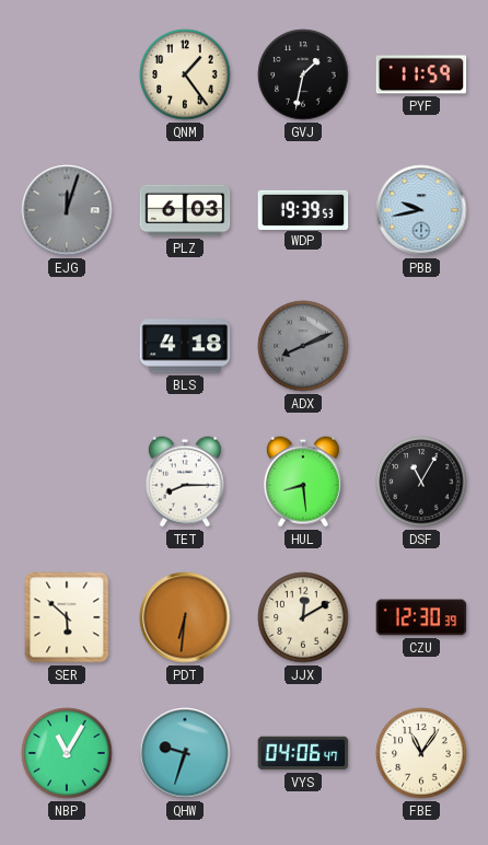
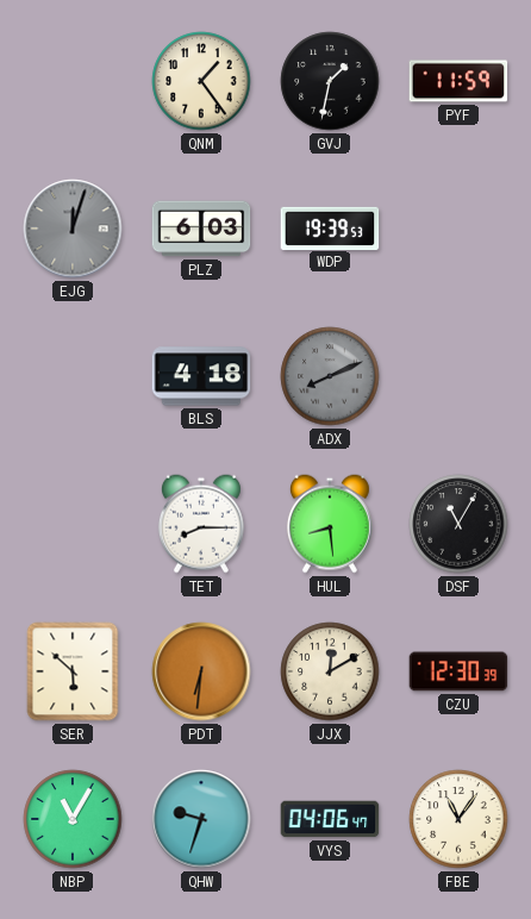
PBB: 9:43 -> none
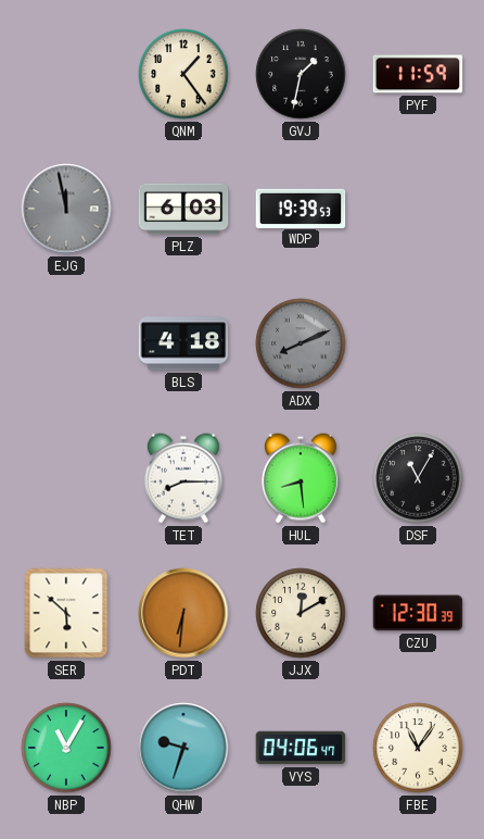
EJG: 12:03 -> 11:58
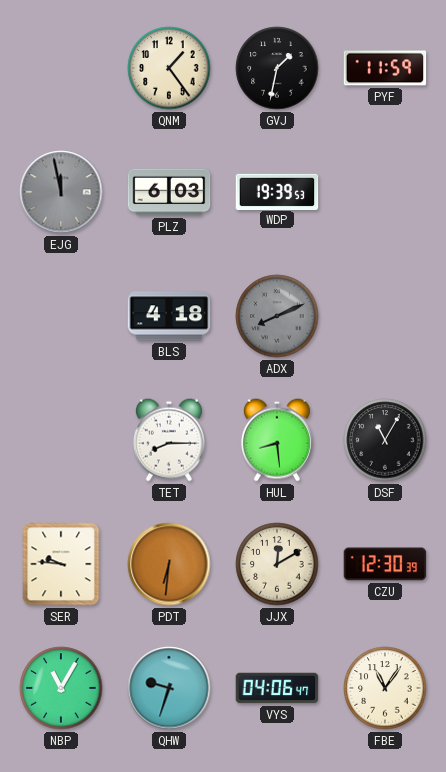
SER: 5:52 -> 9:46
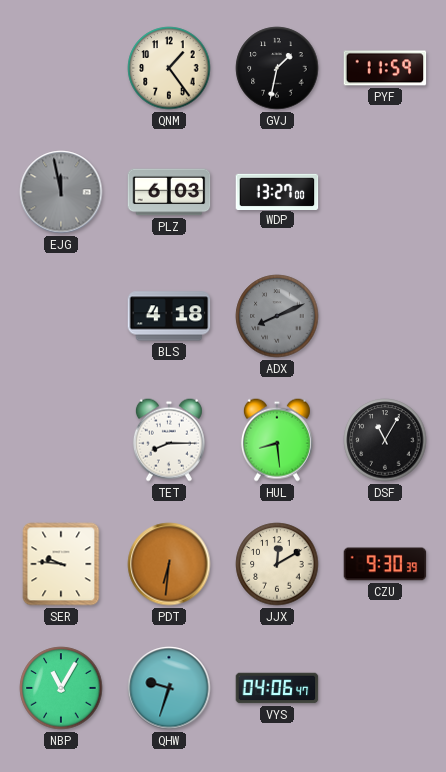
WDP: 19:39 -> 13:27
CZU: 12:30 -> 9:30
FBE: 11:06 -> none
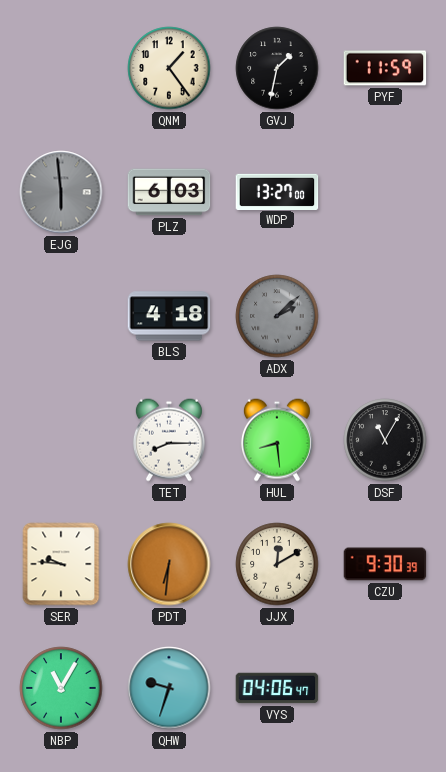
EJG: 11:58 -> 5:59
ADX: 8:11 -> 2:08
